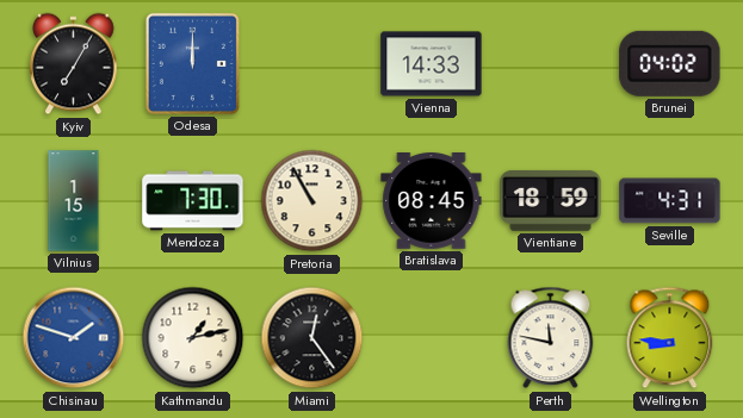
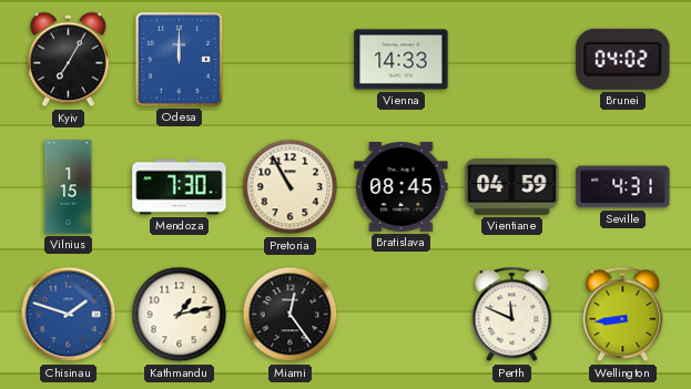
Vientiane: 18:59 -> 04:59
Perth: 11:47 -> 11:49
Wellington: 8:46 -> 8:44
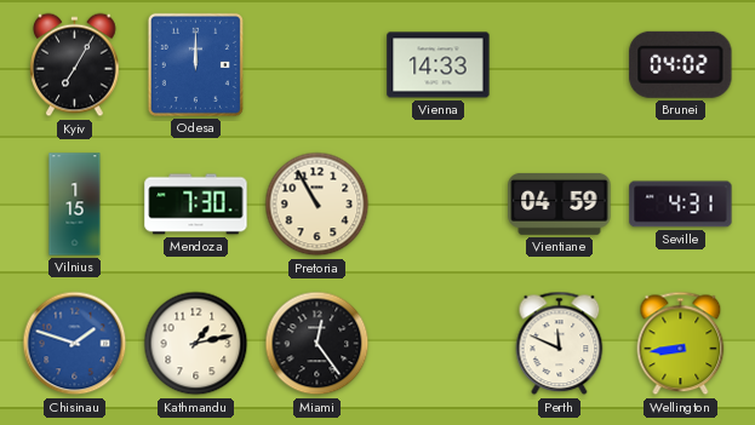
Bratislava: 08:45 -> none
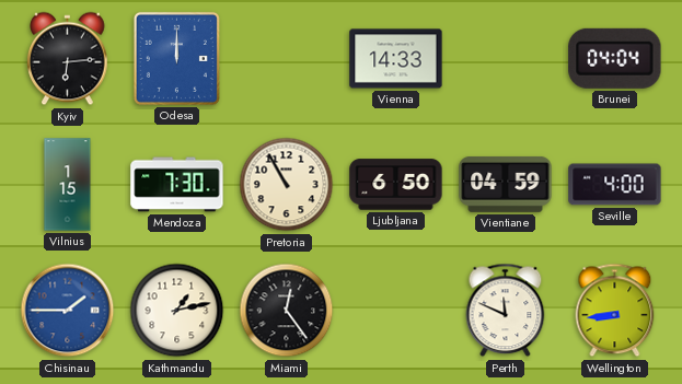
Kyiv: 7:05 -> 6:14
Brunei: 04:02 -> 04:04
Ljubljana: none -> 6:50
Seville: 4:31 -> 4:00
Chisinau: 1:48 -> 1:45
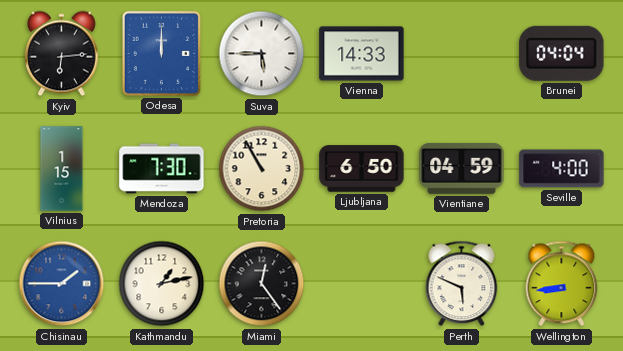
Suva: none -> 5:45
Perth: 11:49 -> 5:49
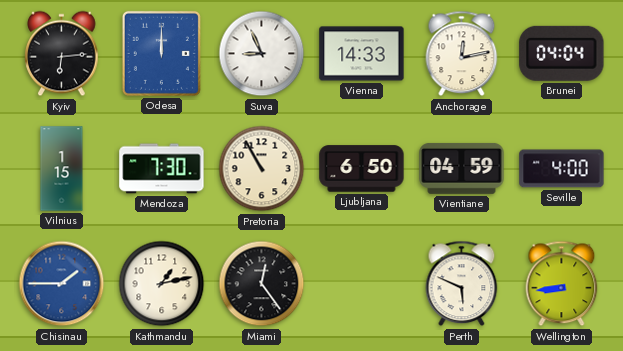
Suva: 5:45 -> 8:56
Anchorage: none -> 12:13
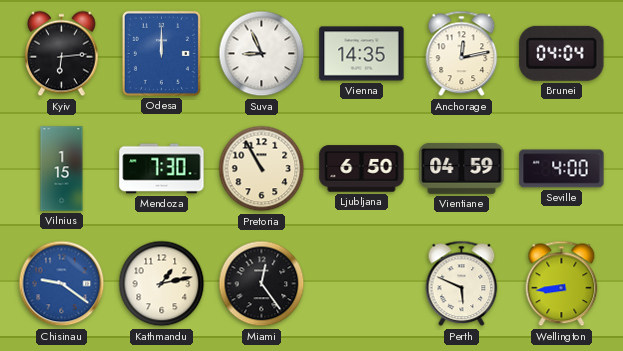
Vienna: 14:33 -> 14:35
Chisinau: 1:45 -> 9:21
